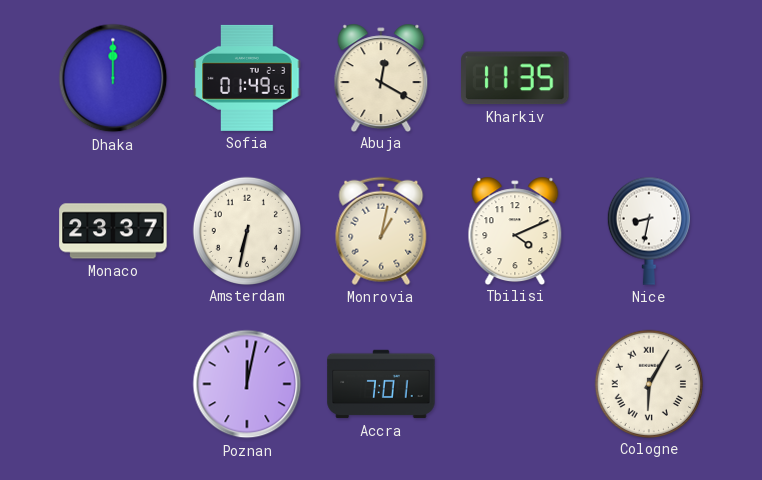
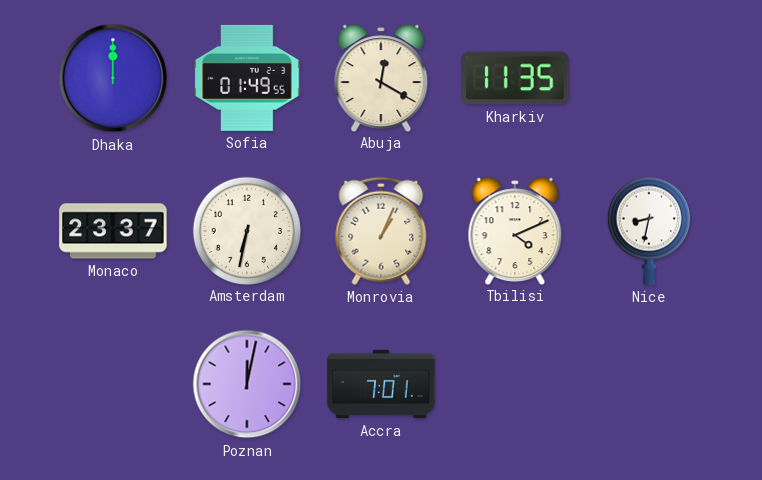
Monrovia: 1:02 -> 1:04
Cologne: 6:05 -> none
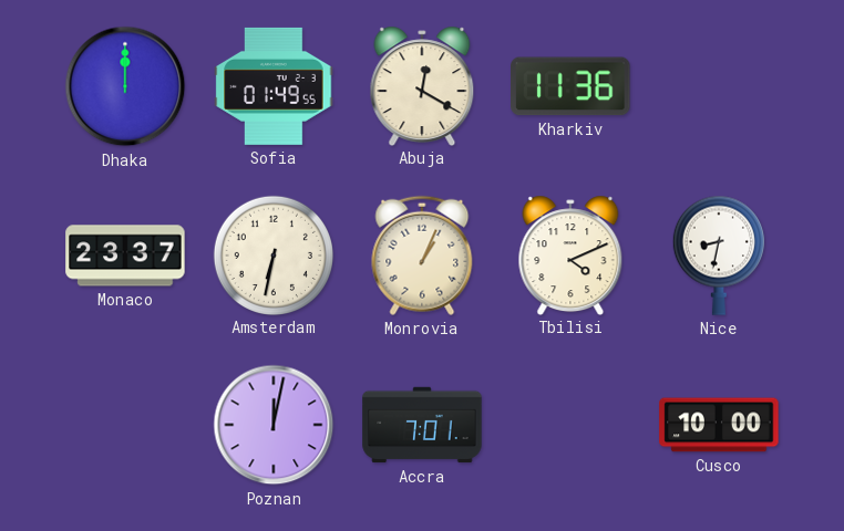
Kharkiv: 11:35 -> 11:36
Cusco: none -> 10:00
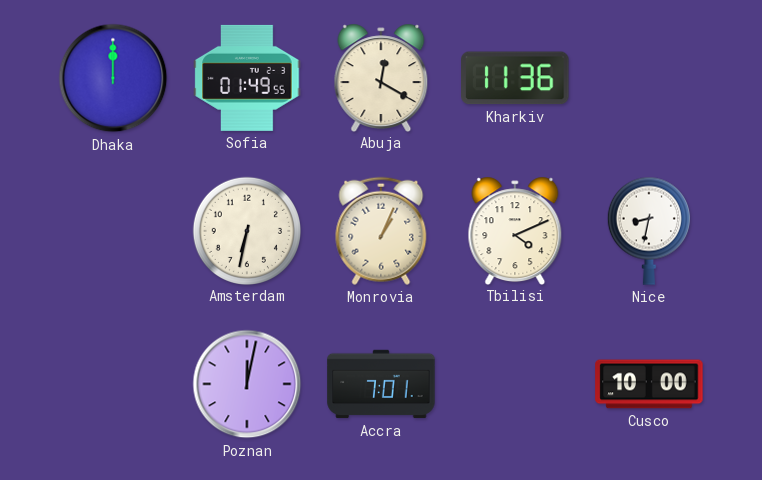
Monaco: 23:37 -> none
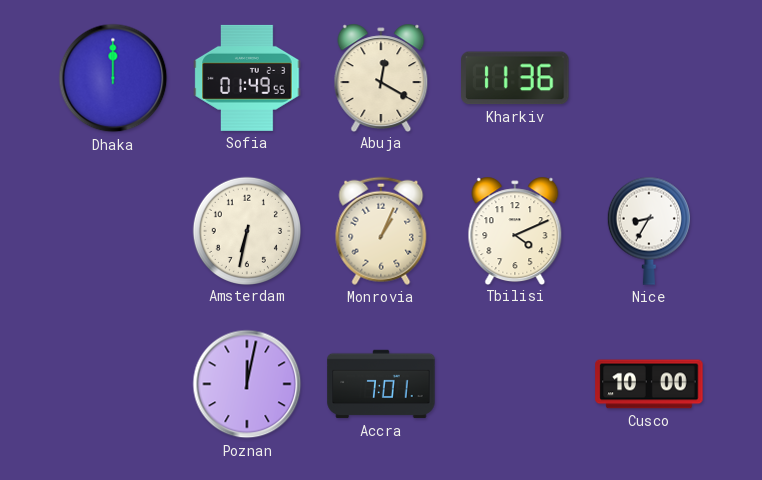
Nice: 8:32 -> 8:35
